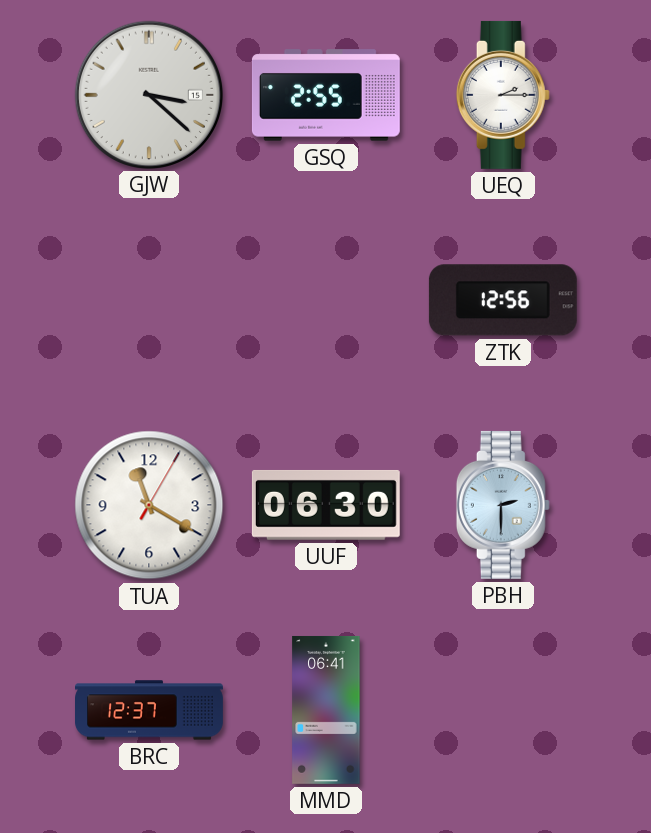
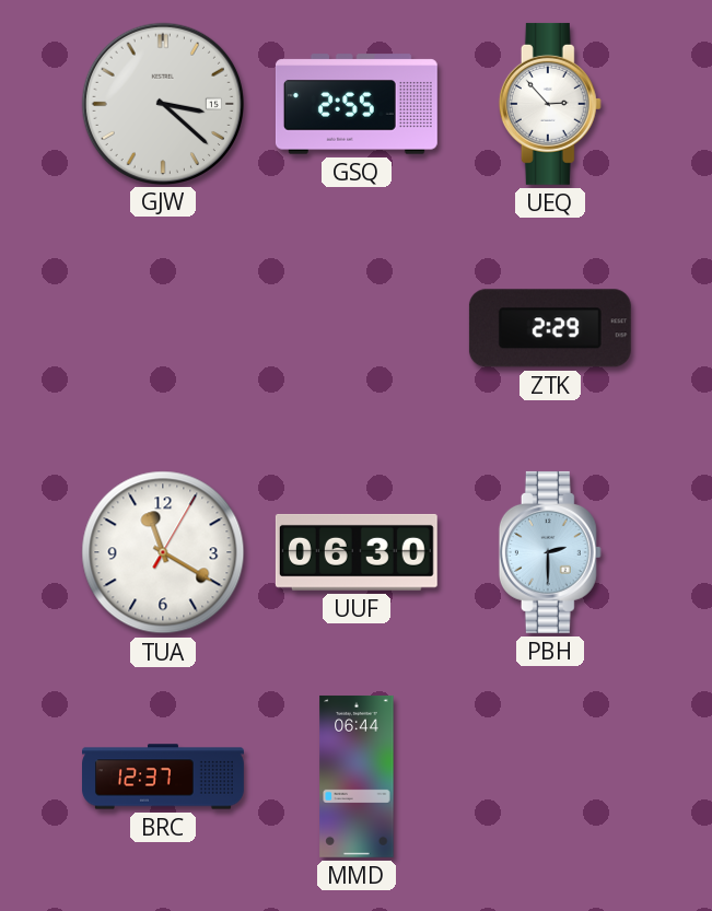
UEQ: 2:15 -> 2:53
ZTK: 12:56 -> 2:29
MMD: 06:41 -> 06:44
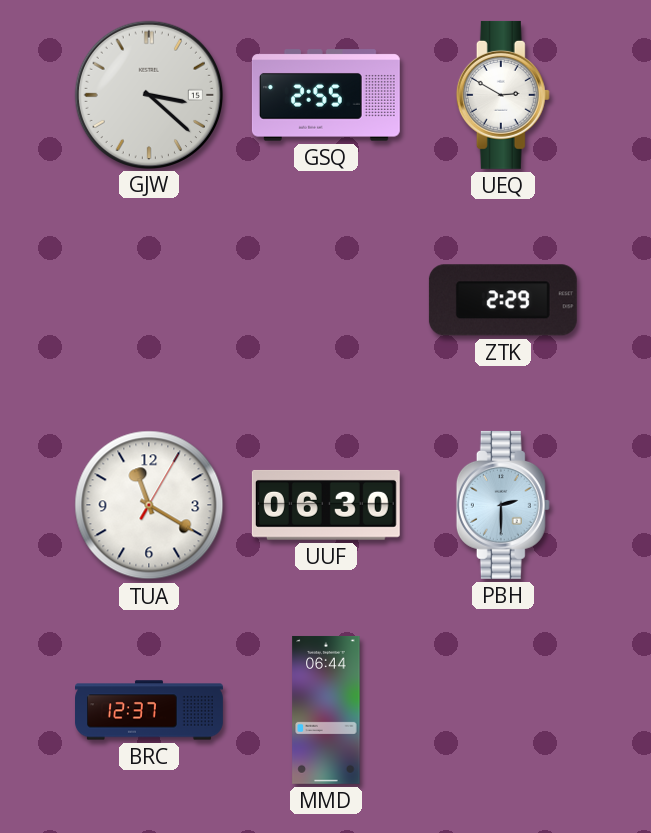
UEQ: 2:53 -> 2:50
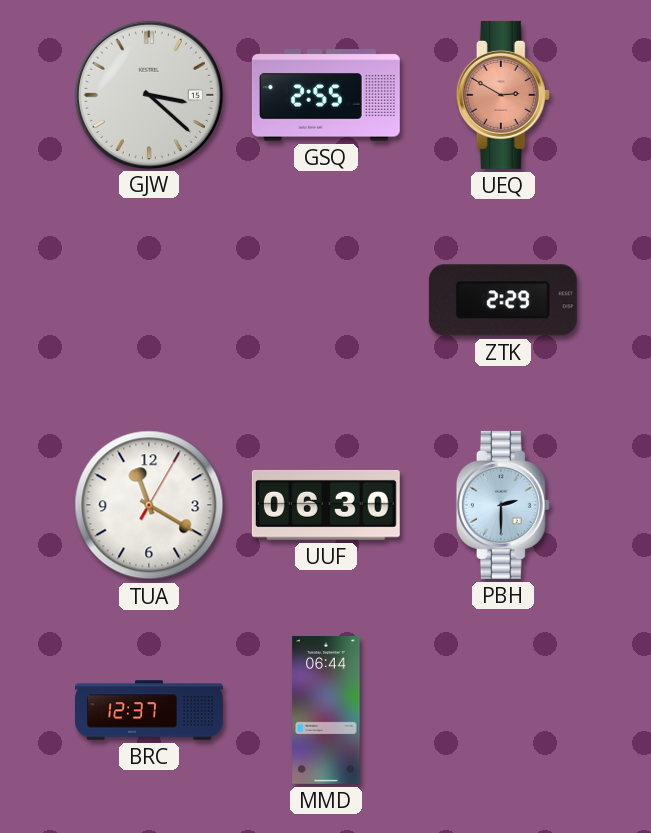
UEQ dial: white -> salmon
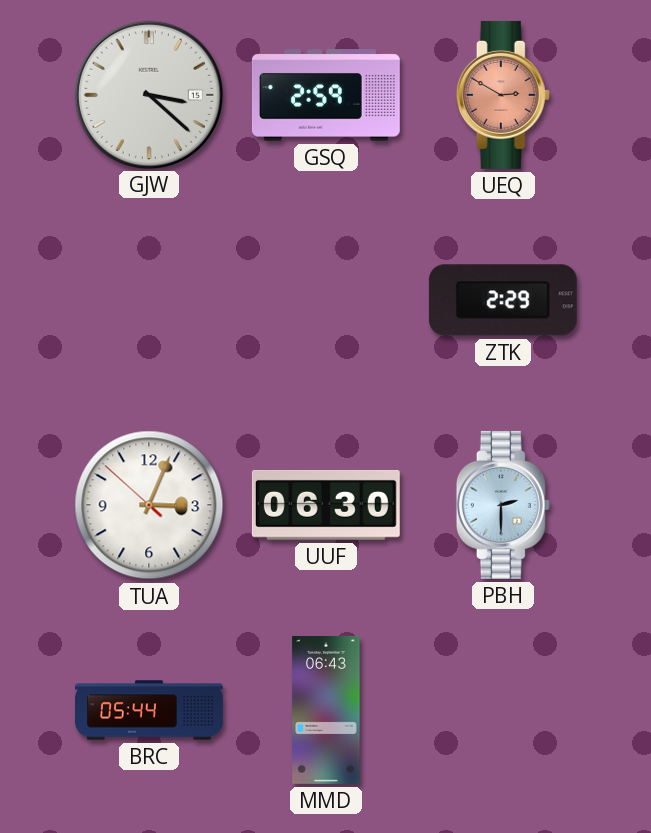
GSQ: 2:55 -> 2:59
TUA: 11:20 -> 3:03
BRC: 12:37 -> 05:44
MMD: 06:44 -> 06:43
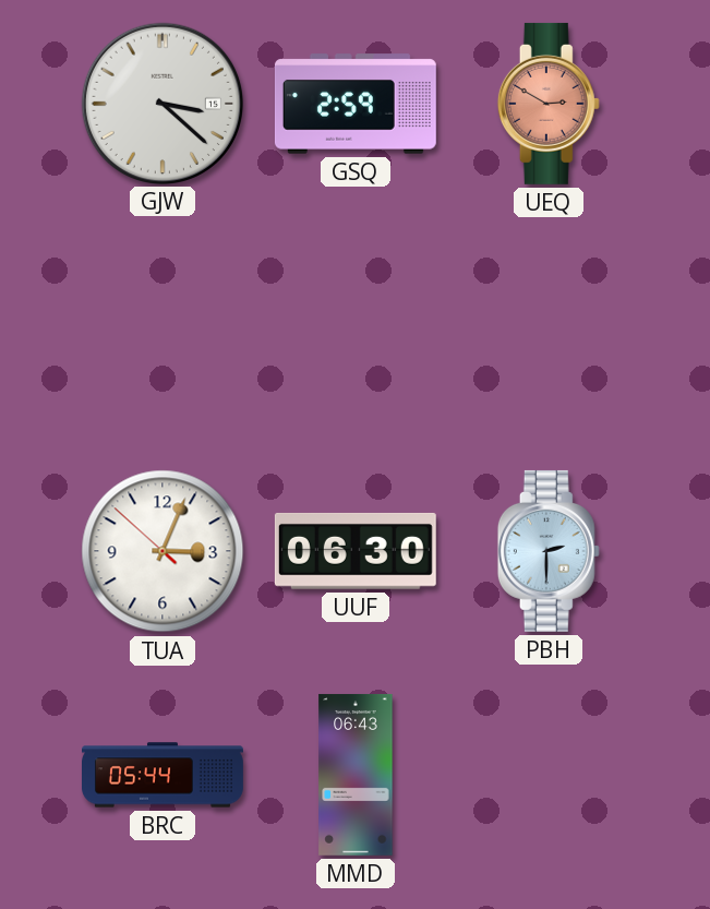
ZTK: 2:29 -> none
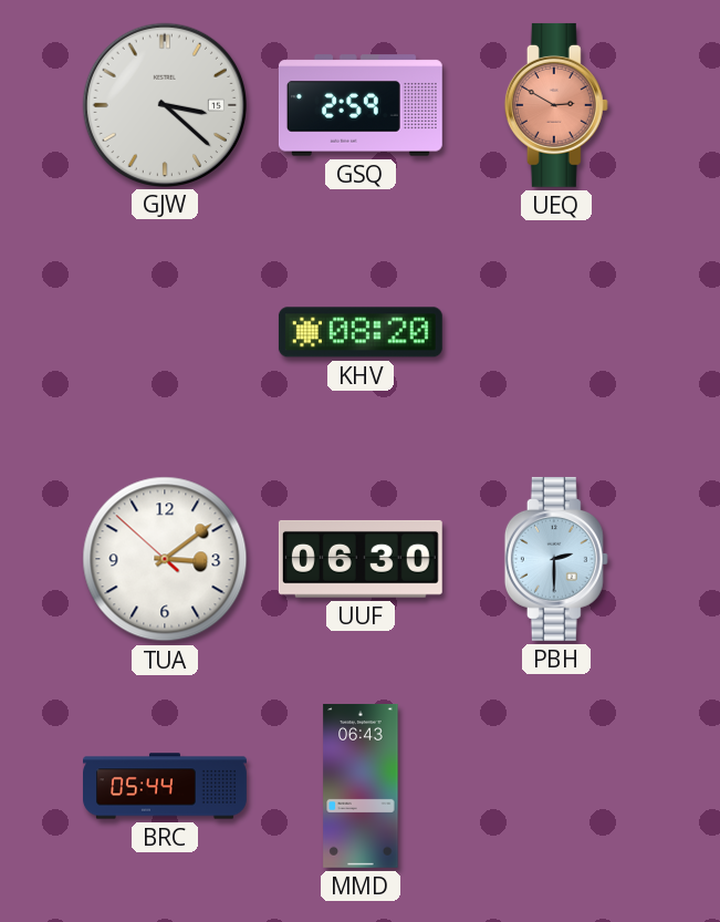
KHV: none -> 08:20
TUA: 3:03 -> 3:08
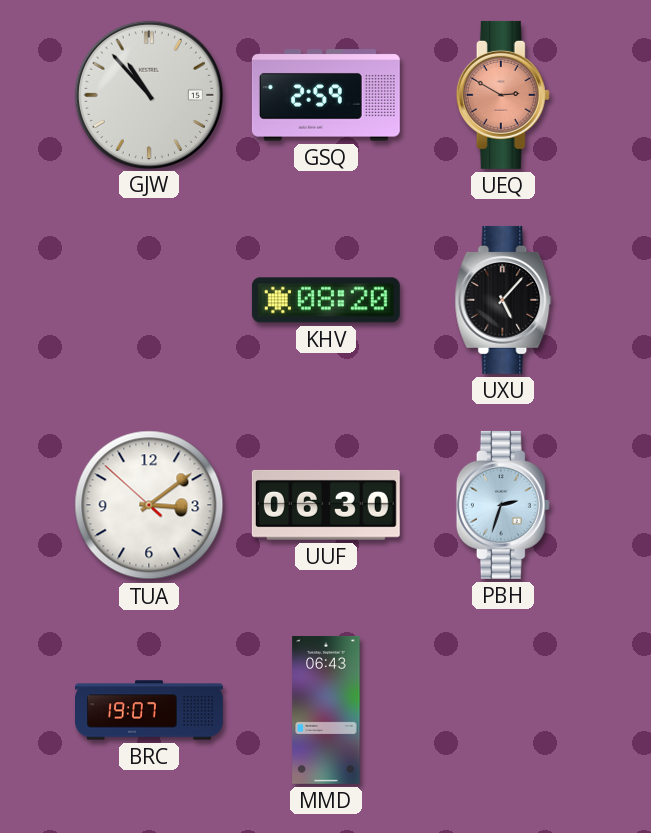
GJW: 3:22 -> 10:53
UXU: none -> 5:07
PBH: 2:30 -> 2:33
BRC: 05:44 -> 19:07
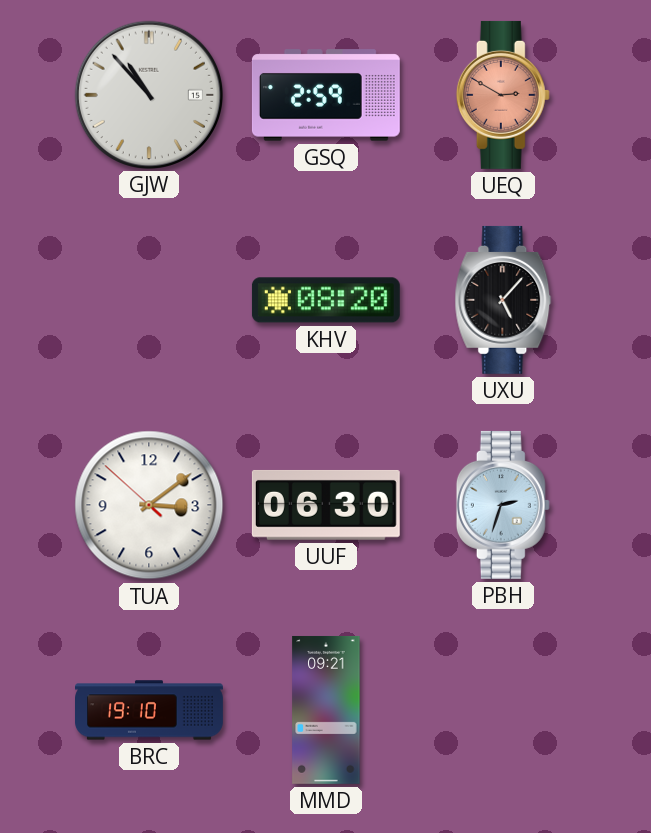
BRC: 19:07 -> 19:10
MMD: 06:43 -> 09:21
